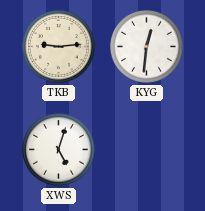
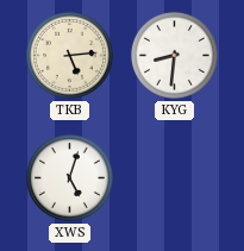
TKB: 9:14 -> 5:14
KYG: 12:31 -> 8:31
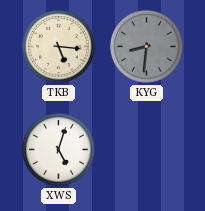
TKB: 5:14 -> 5:16
KYG dial: white -> grey
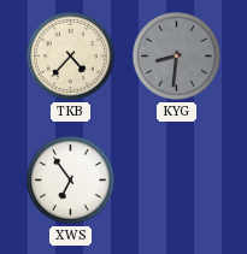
TKB: 5:16 -> 4:37
XWS: 5:03 -> 6:54
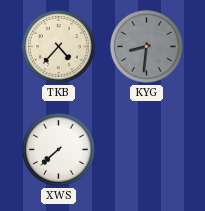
XWS: 6:54 -> 7:38
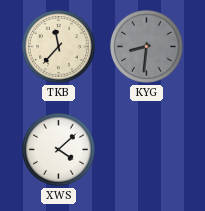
TKB: 4:37 -> 11:37
XWS: 7:38 -> 4:08
